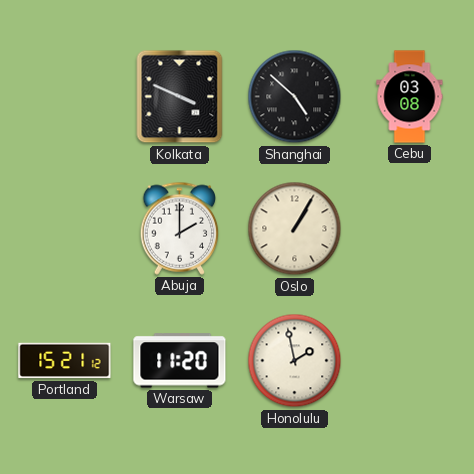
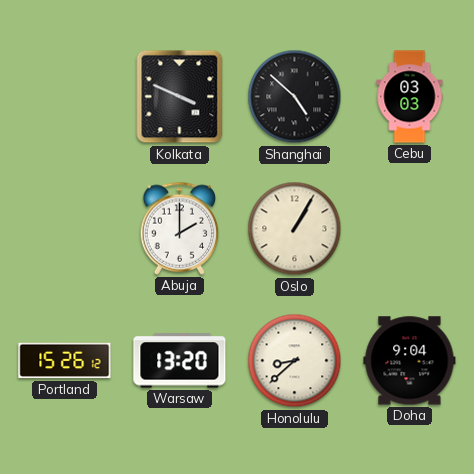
Cebu: 03:08 -> 03:03
Portland: 15:21 -> 15:26
Warsaw: 11:20 -> 13:20
Honolulu: 1:58 -> 8:38
Doha: none -> 9:04
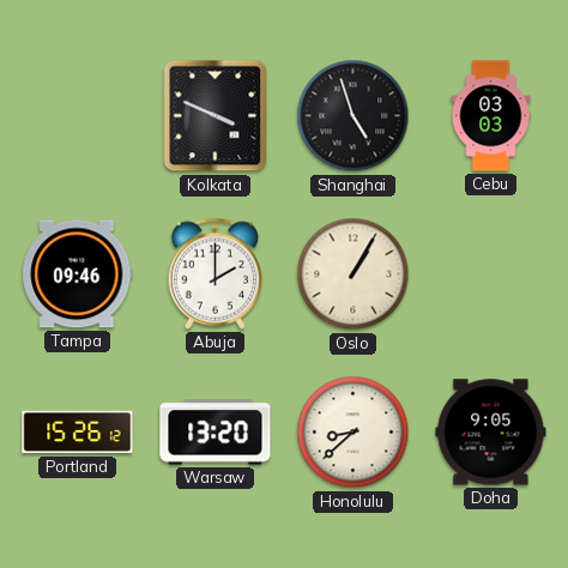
Shanghai: 4:52 -> 4:57
Tampa: none -> 09:46
Doha: 9:04 -> 9:05
